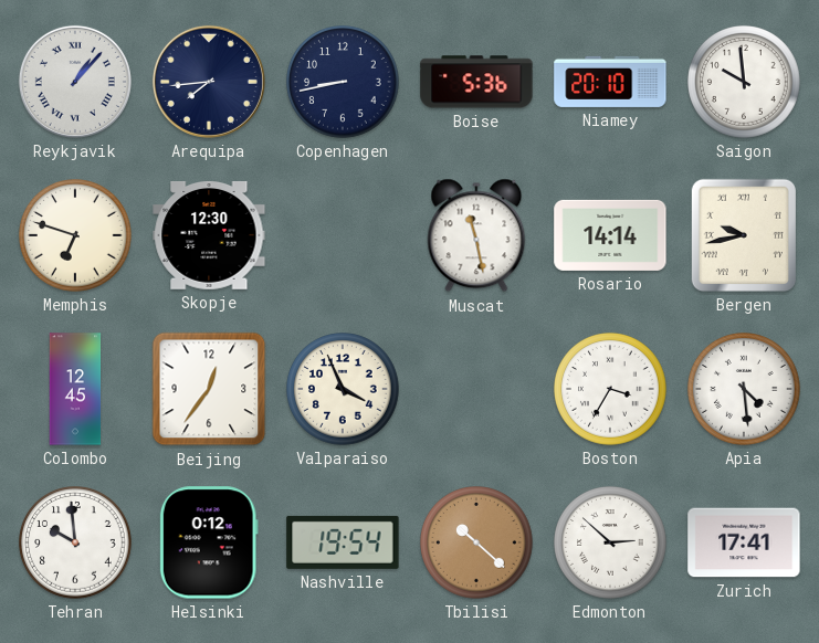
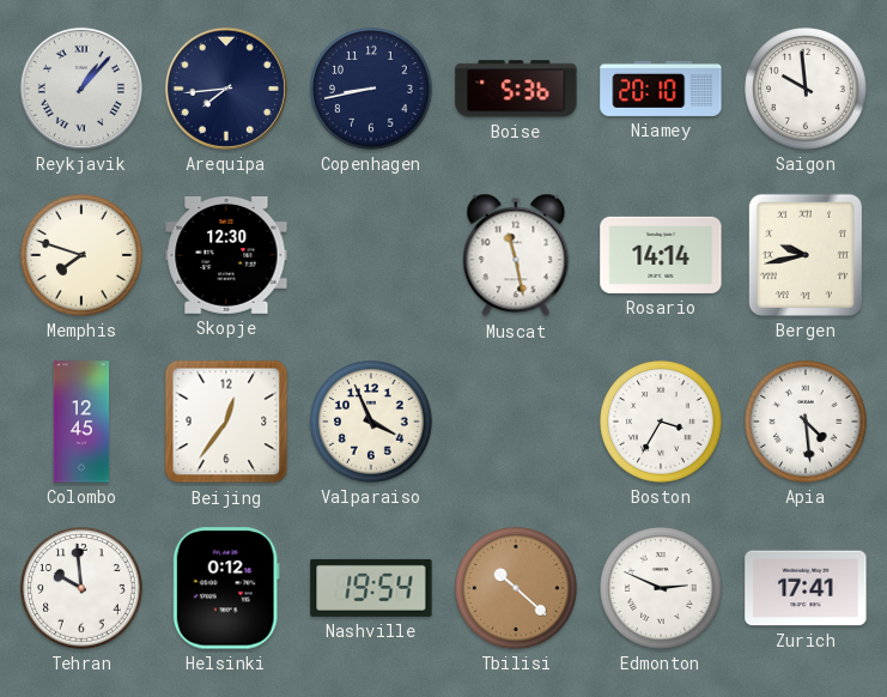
Memphis: 6:48 -> 7:48
Edmonton: 2:52 -> 2:49
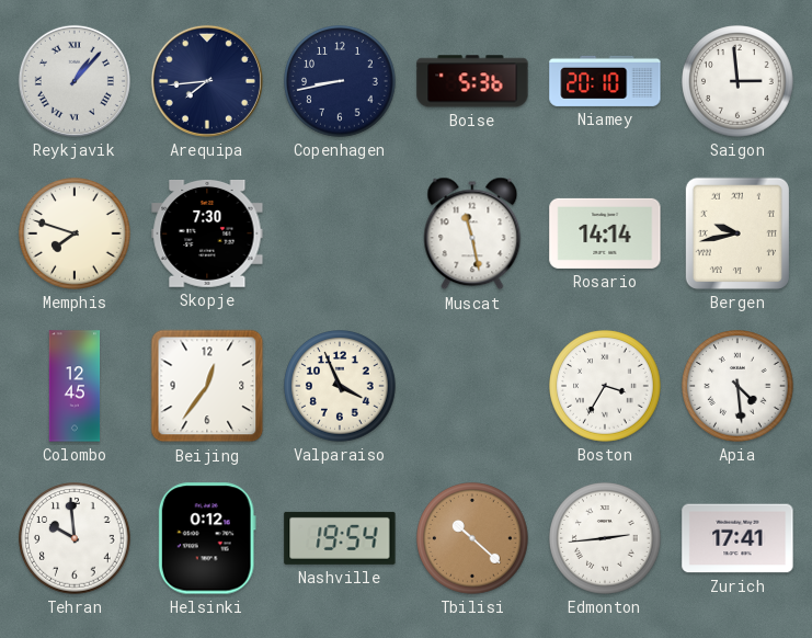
Saigon: 9:59 -> 2:59
Skopje: 12:30 -> 7:30
Edmonton: 2:49 -> 2:44
